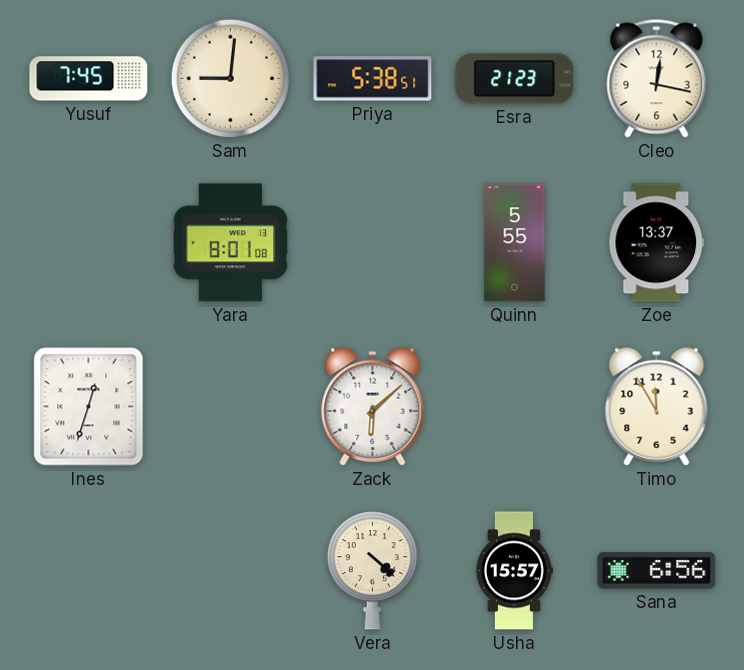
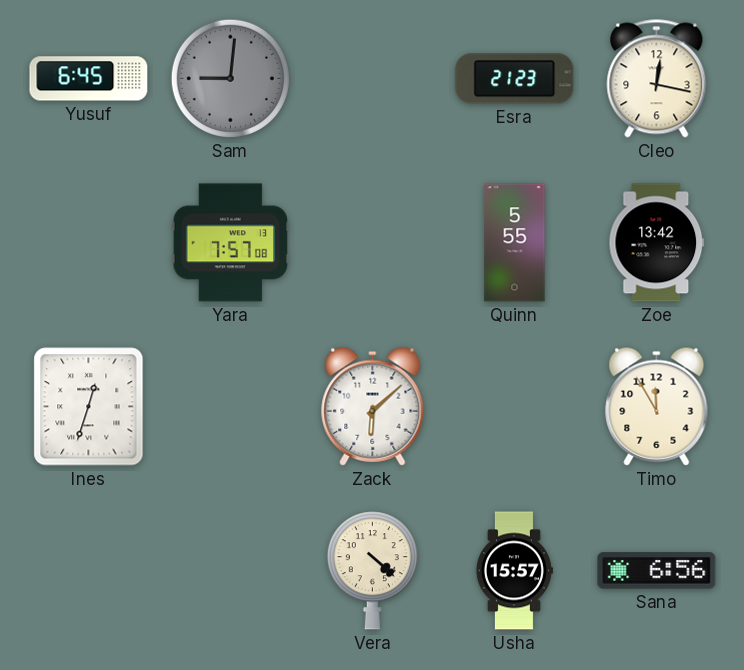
Yusuf: 7:45 -> 6:45
Sam dial: cream -> grey
Priya: 5:38 -> none
Yara: 8:01 -> 7:57
Zoe: 13:37 -> 13:42
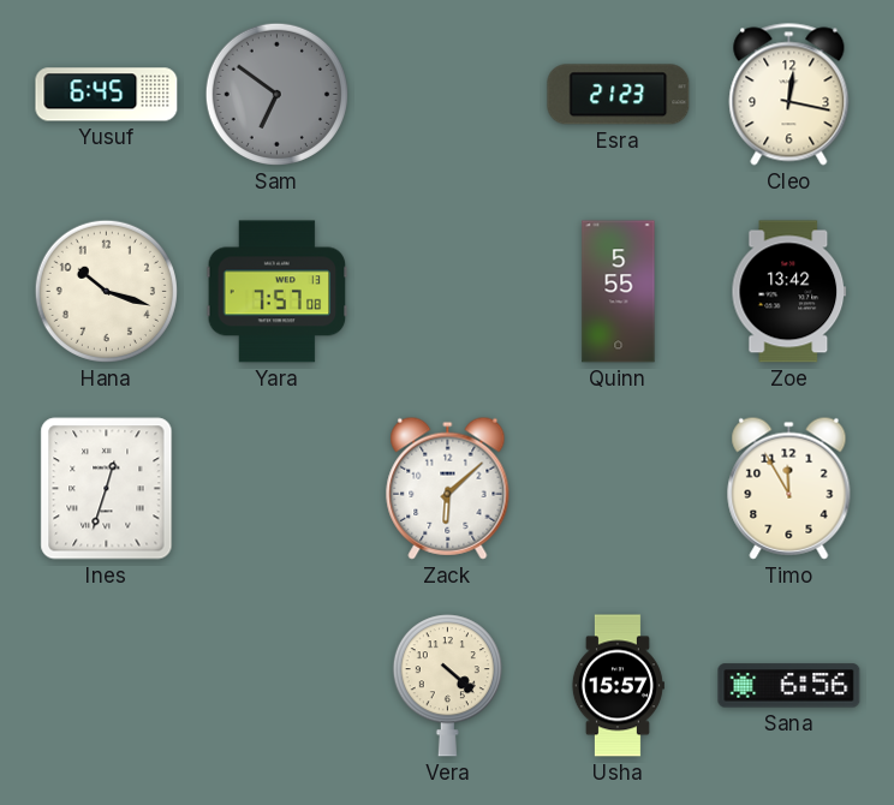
Sam: 9:01 -> 6:51
Hana: none -> 10:18
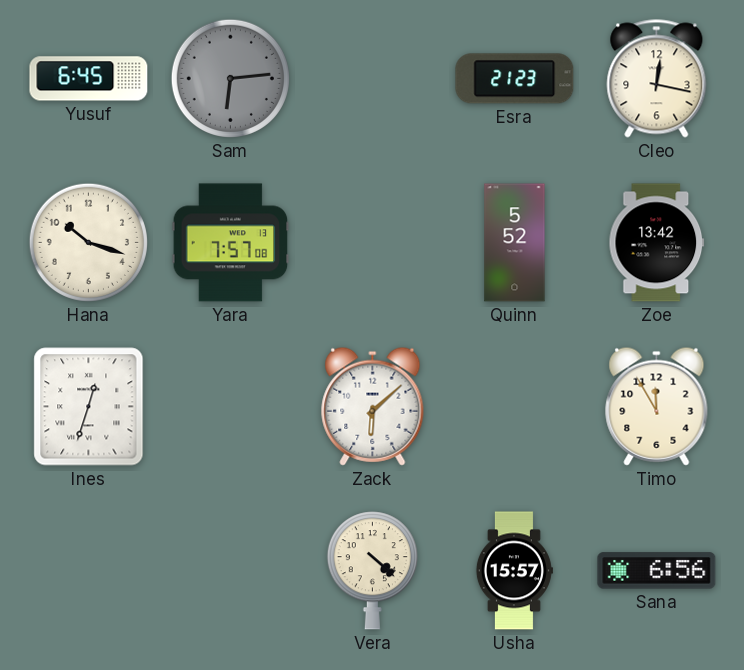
Sam: 6:51 -> 6:14
Quinn: 5:55 -> 5:52
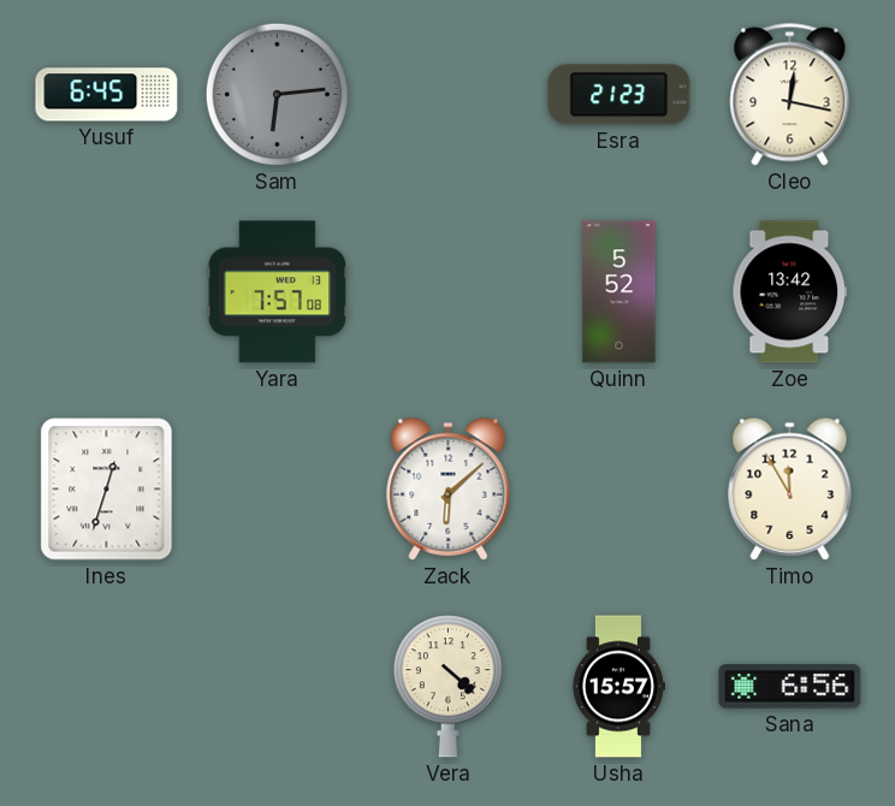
Hana: 10:18 -> none
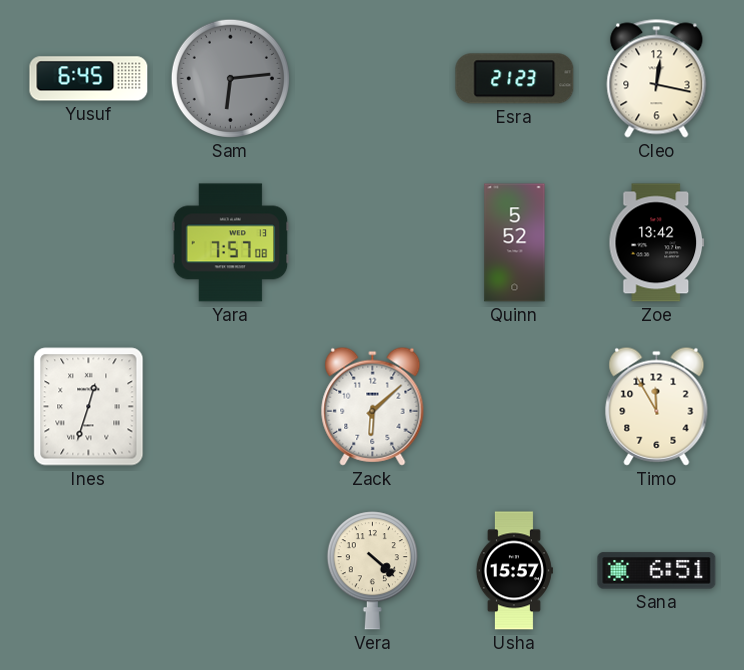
Sana: 6:56 -> 6:51
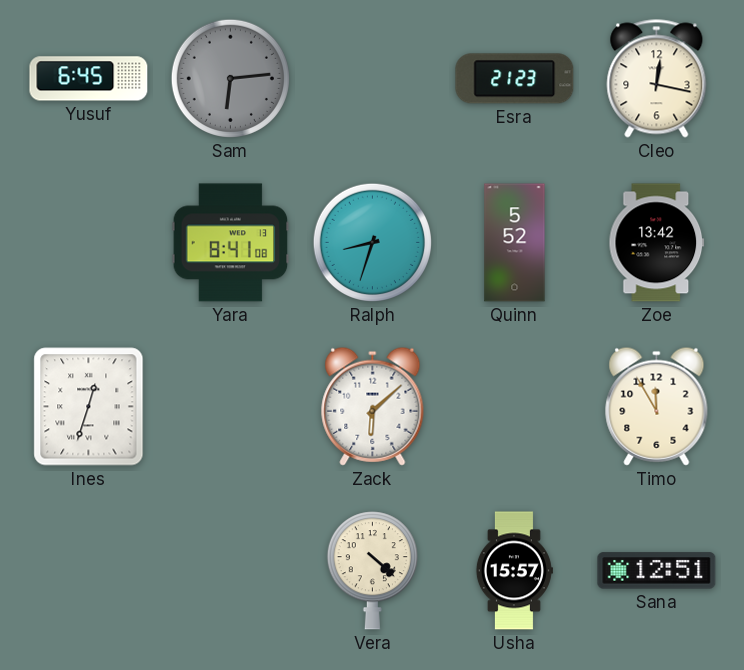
Yara: 7:57 -> 8:41
Ralph: none -> 8:33
Sana: 6:51 -> 12:51
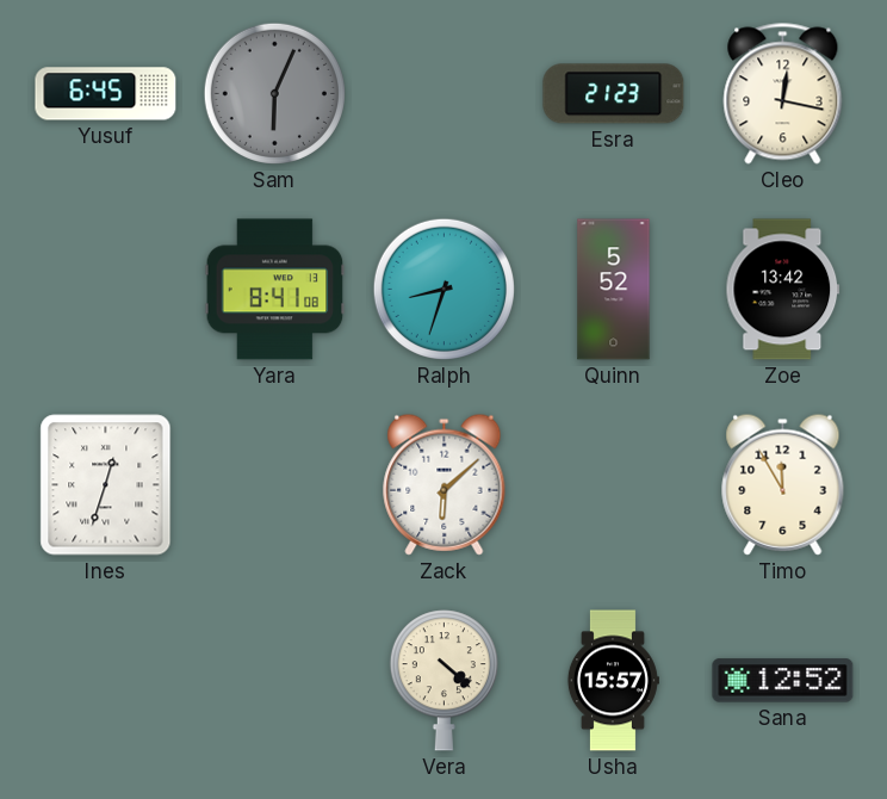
Sam: 6:14 -> 6:04
Sana: 12:51 -> 12:52
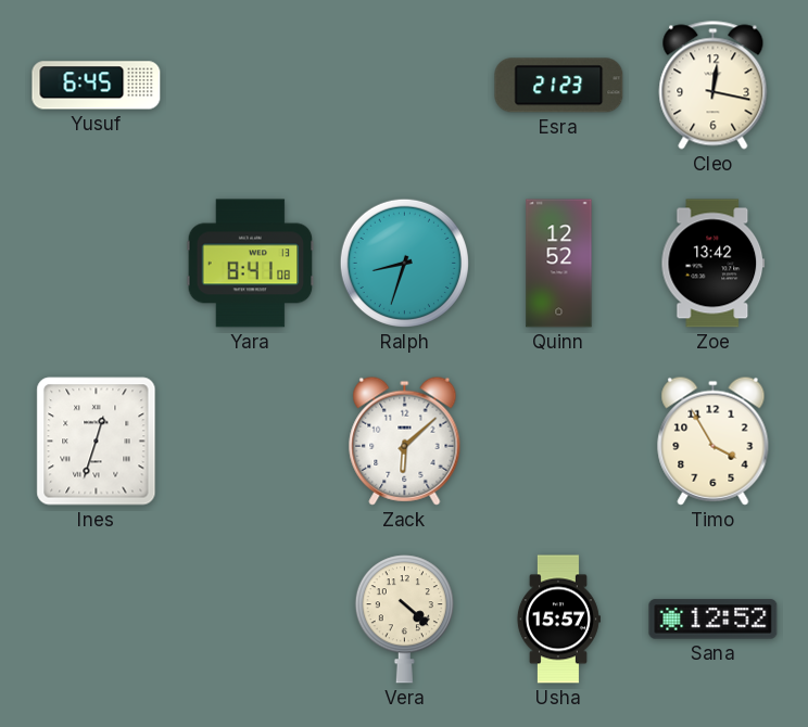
Sam: 6:04 -> none
Quinn: 5:52 -> 12:52
Timo: 11:55 -> 3:55
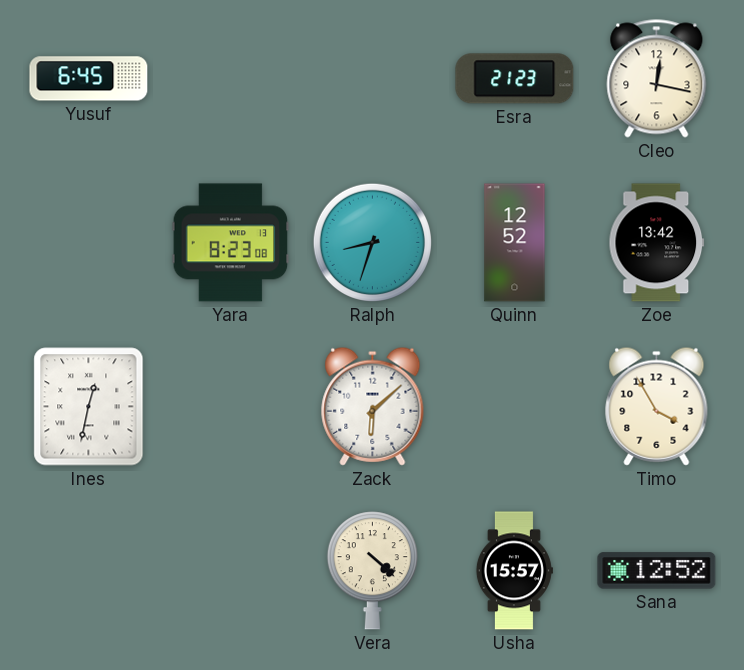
Yara: 8:41 -> 8:23
Ines: 12:33 -> 12:32
